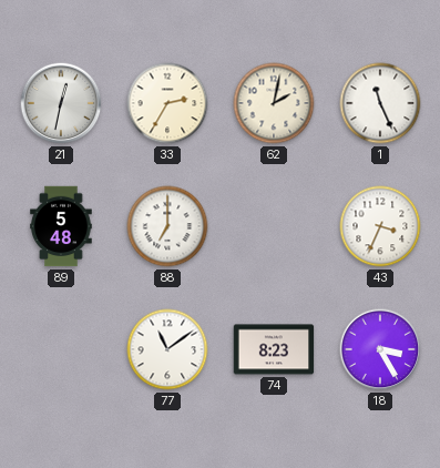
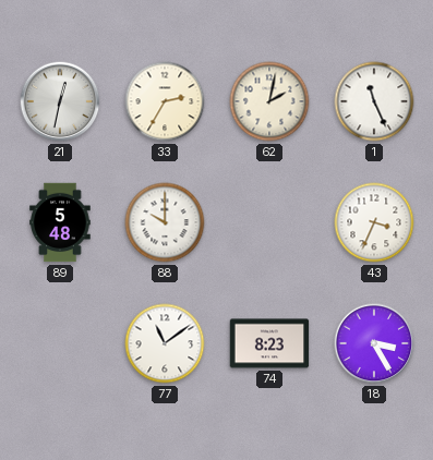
88: 7:00 -> 10:00
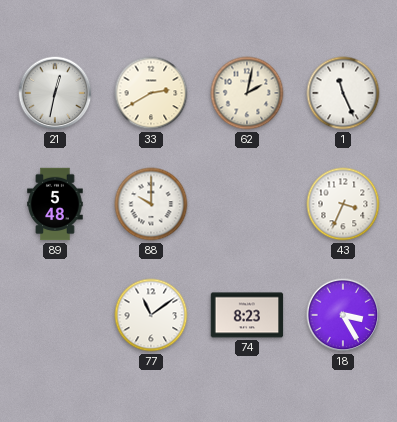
33: 2:35 -> 2:40
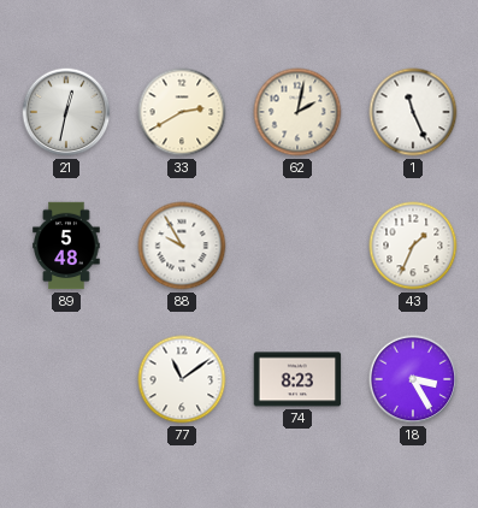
88: 10:00 -> 9:55
43: 3:34 -> 1:34
